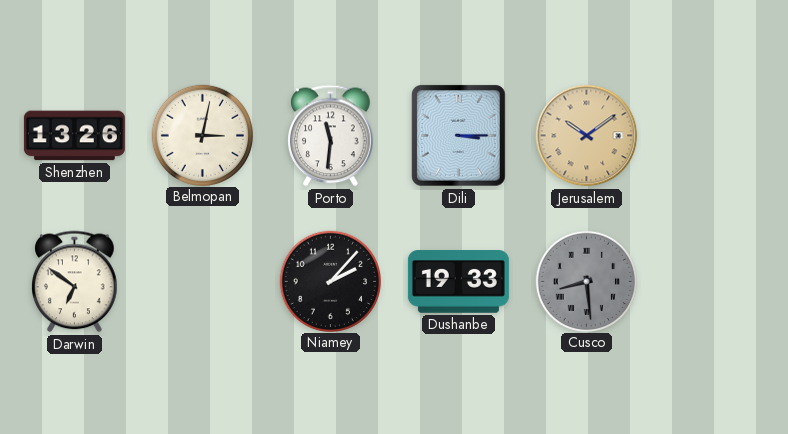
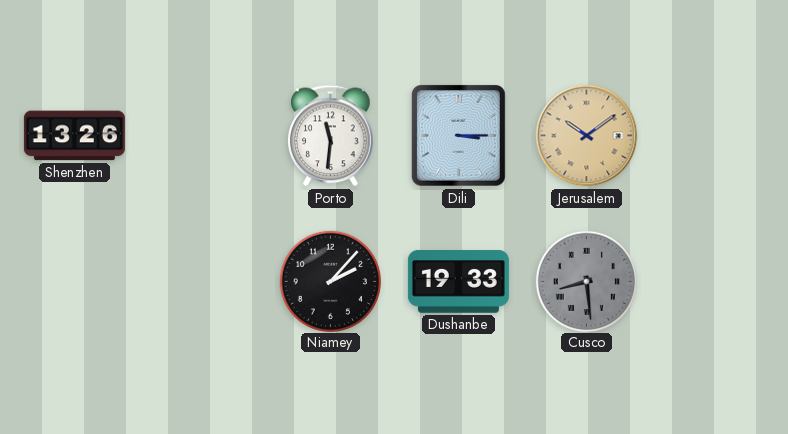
Belmopan: 3:02 -> none
Darwin: 6:51 -> none
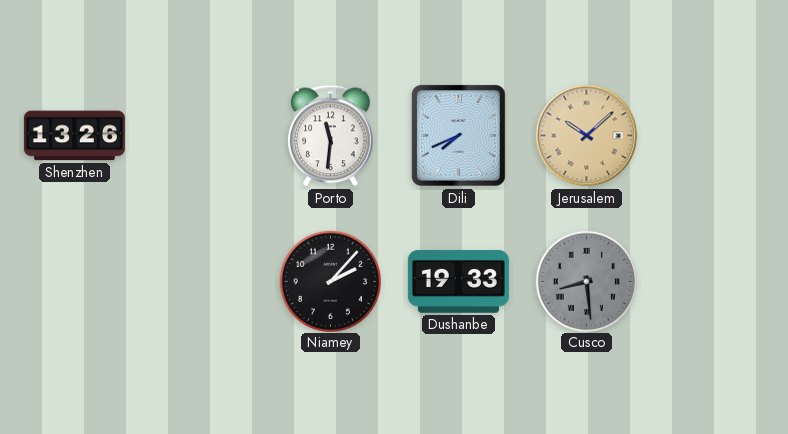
Dili: 3:15 -> 7:41
Jerusalem: 10:09 -> 10:08
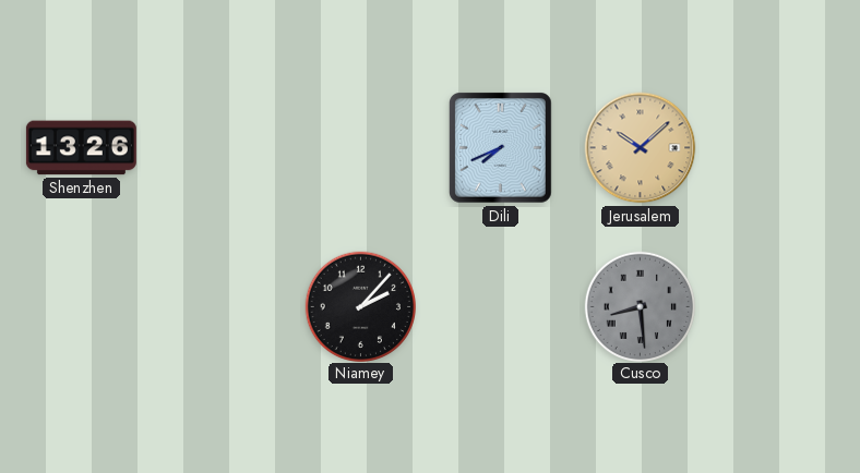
Porto: 11:31 -> none
Dushanbe: 19:33 -> none
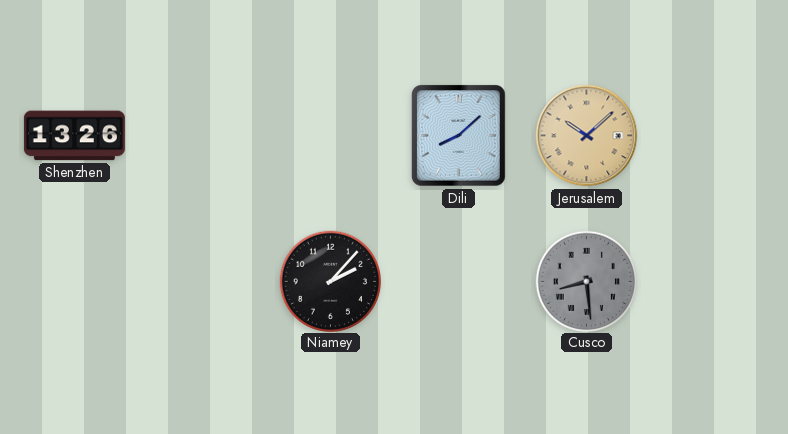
Dili: 7:41 -> 8:08
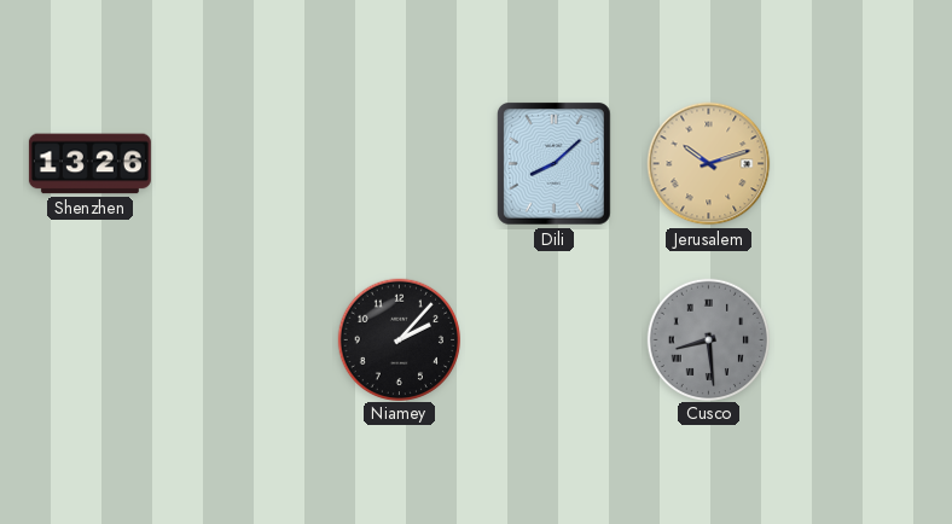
Jerusalem: 10:08 -> 10:12
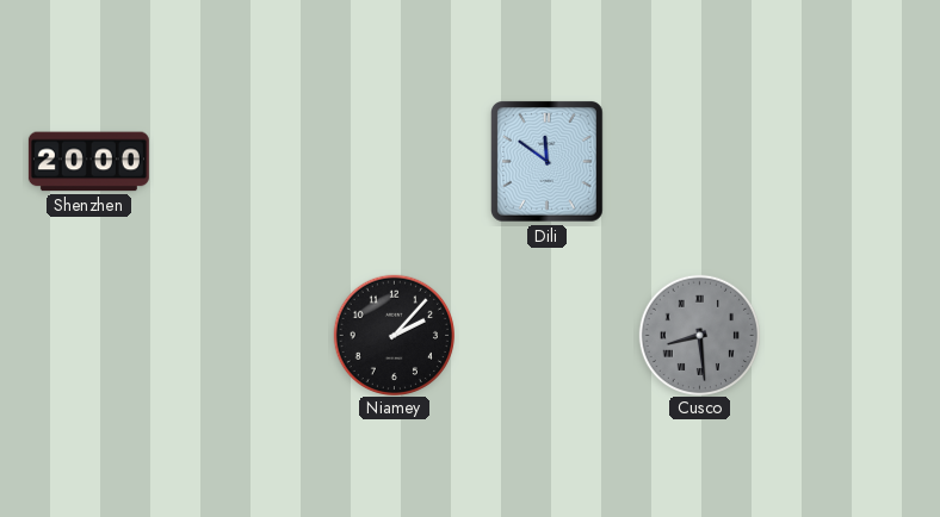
Shenzhen: 13:26 -> 20:00
Dili: 8:08 -> 11:51
Jerusalem: 10:12 -> none
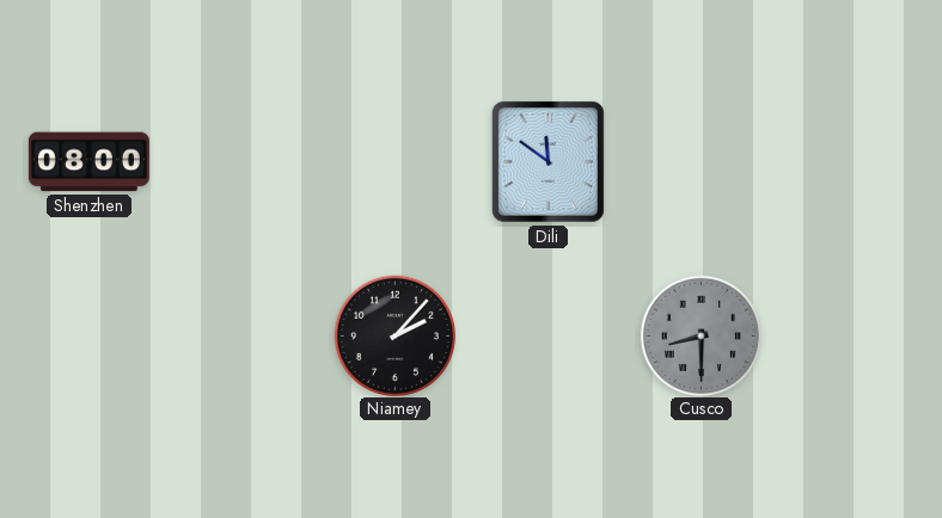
Shenzhen: 20:00 -> 08:00
Cusco: 8:29 -> 8:30
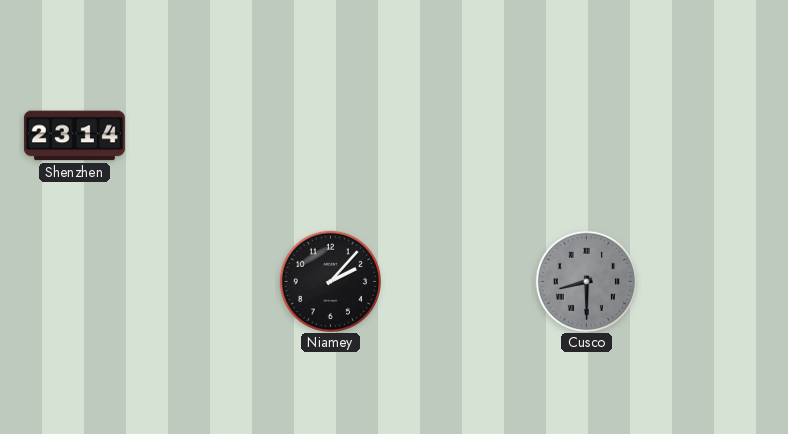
Shenzhen: 08:00 -> 23:14
Dili: 11:51 -> none
